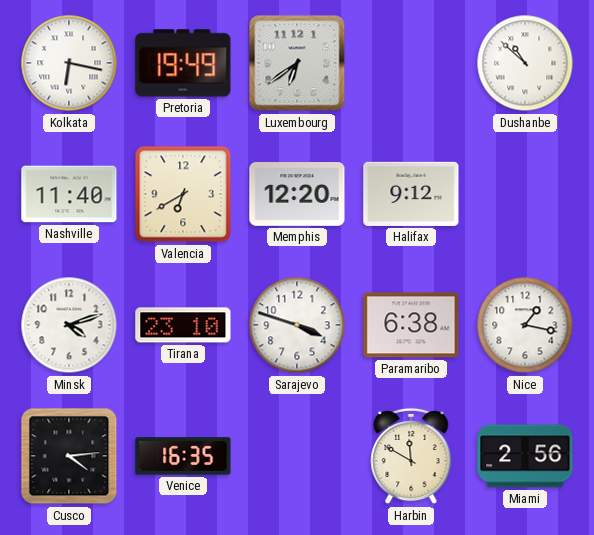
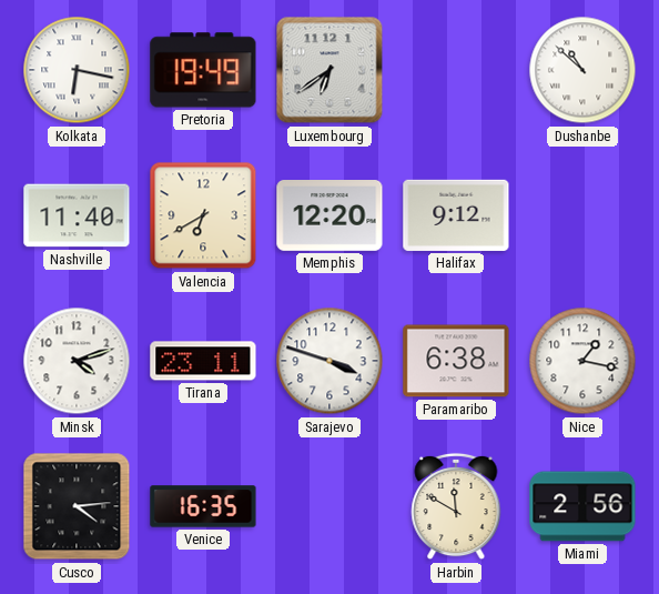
Tirana: 23:10 -> 23:11
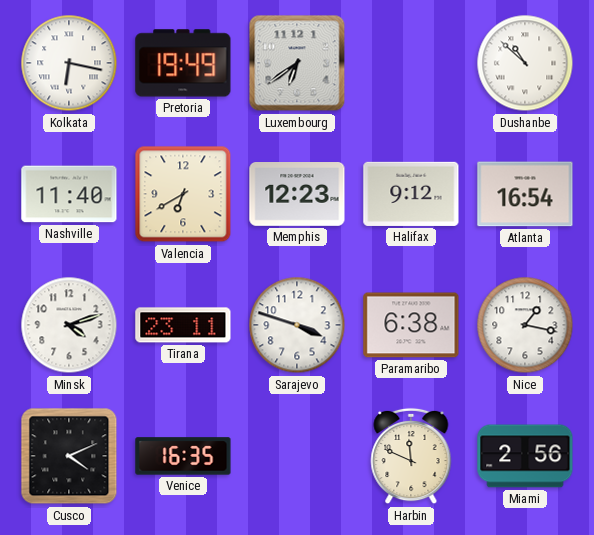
Memphis: 12:20 -> 12:23
Atlanta: none -> 16:54
Cusco: 4:14 -> 4:11
Harbin: 11:50 -> 11:49
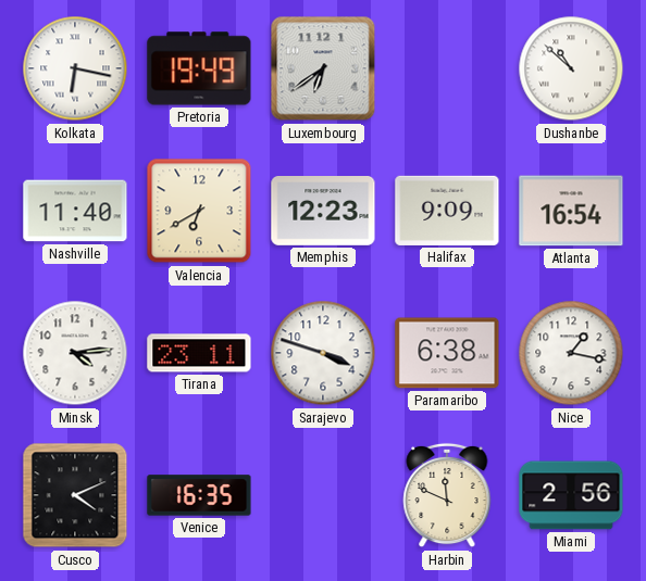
Halifax: 9:12 -> 9:09
Minsk: 4:12 -> 4:14
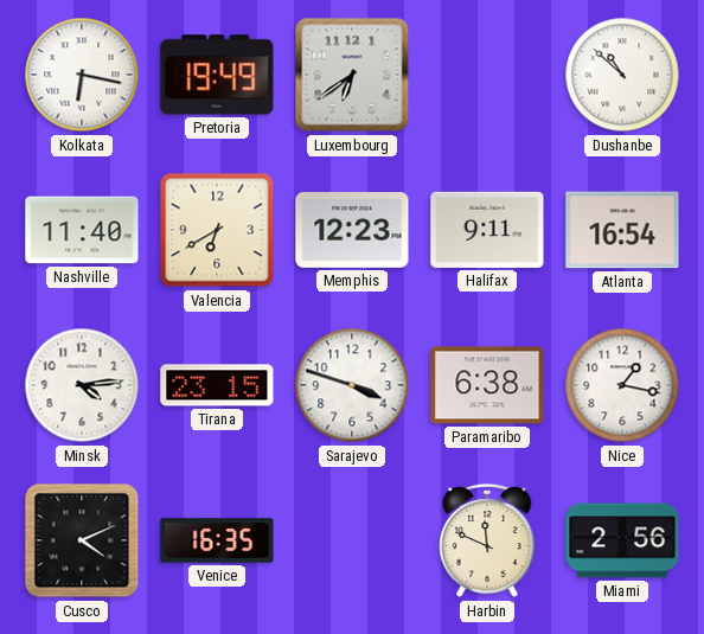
Halifax: 9:09 -> 9:11
Tirana: 23:11 -> 23:15
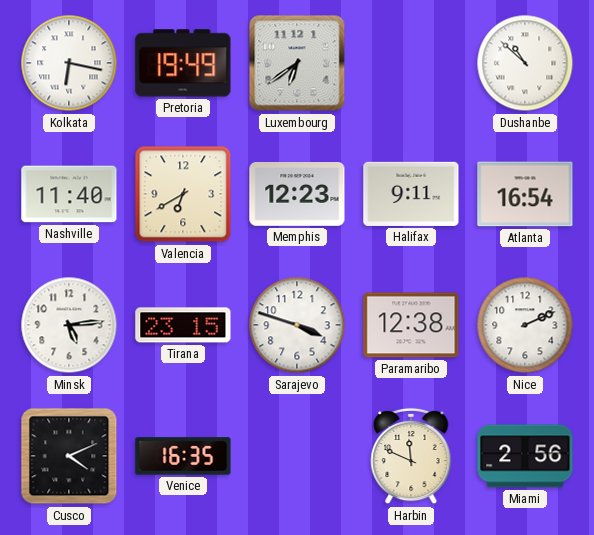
Minsk: 4:14 -> 5:14
Paramaribo: 6:38 -> 12:38
Nice: 1:17 -> 2:11
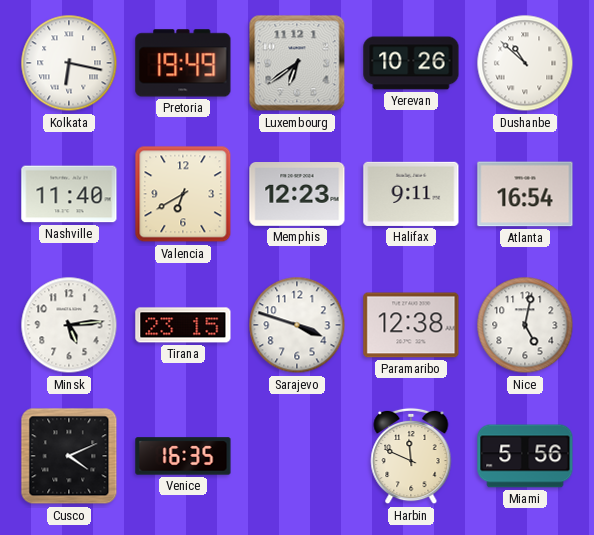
Yerevan: none -> 10:26
Nice: 2:11 -> 5:02
Miami: 2:56 -> 5:56
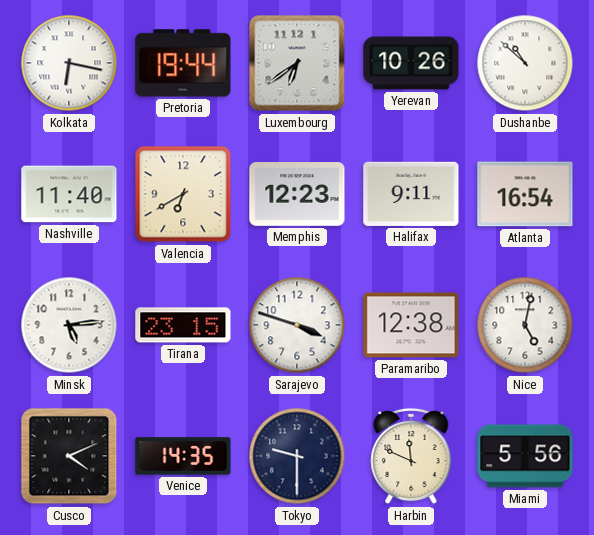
Pretoria: 19:49 -> 19:44
Venice: 16:35 -> 14:35
Tokyo: none -> 9:30
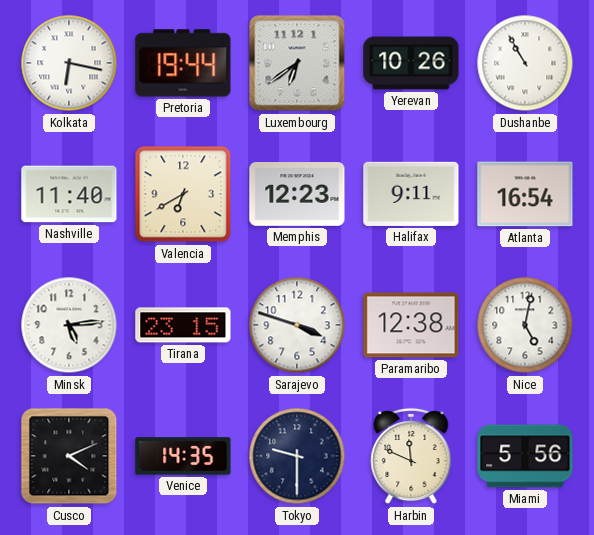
Dushanbe: 10:52 -> 10:55
